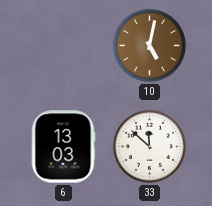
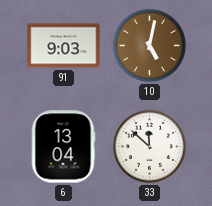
91: none -> 9:03
6: 13:03 -> 13:04
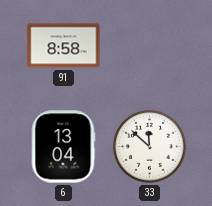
91: 9:03 -> 8:58
10: 5:02 -> none
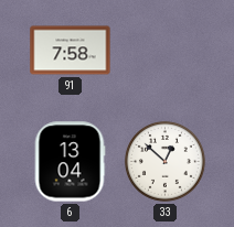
91: 8:58 -> 7:58
33: 11:52 -> 12:52
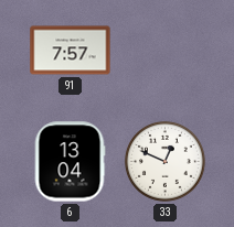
91: 7:58 -> 7:57
33: 12:52 -> 12:49
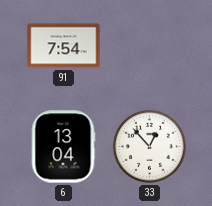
91: 7:57 -> 7:54
33: 12:49 -> 12:53
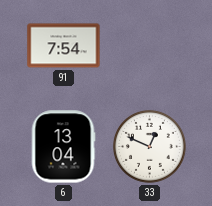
33: 12:53 -> 12:49
